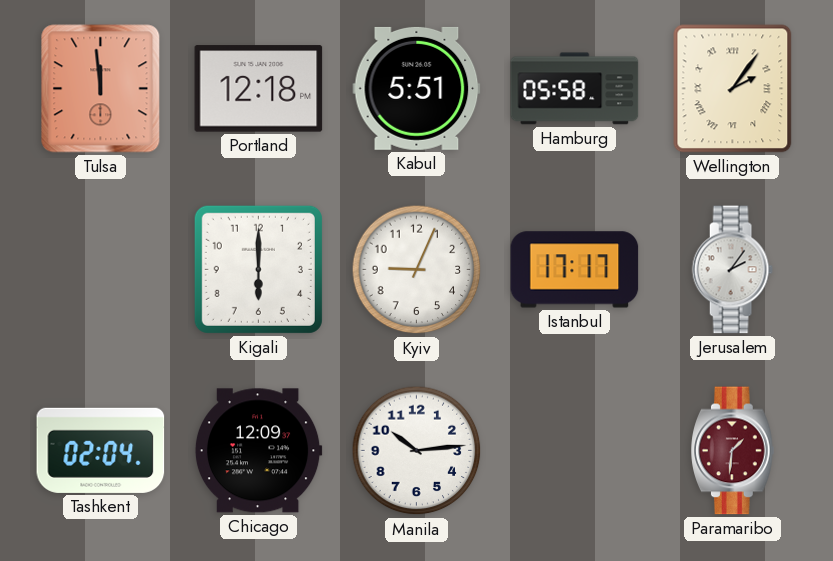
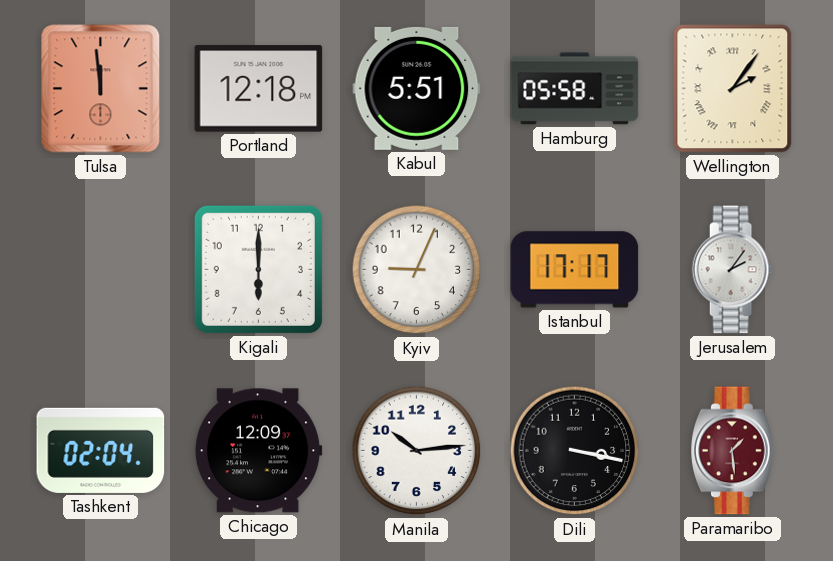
Dili: none -> 3:17
Paramaribo: 1:31 -> 1:29
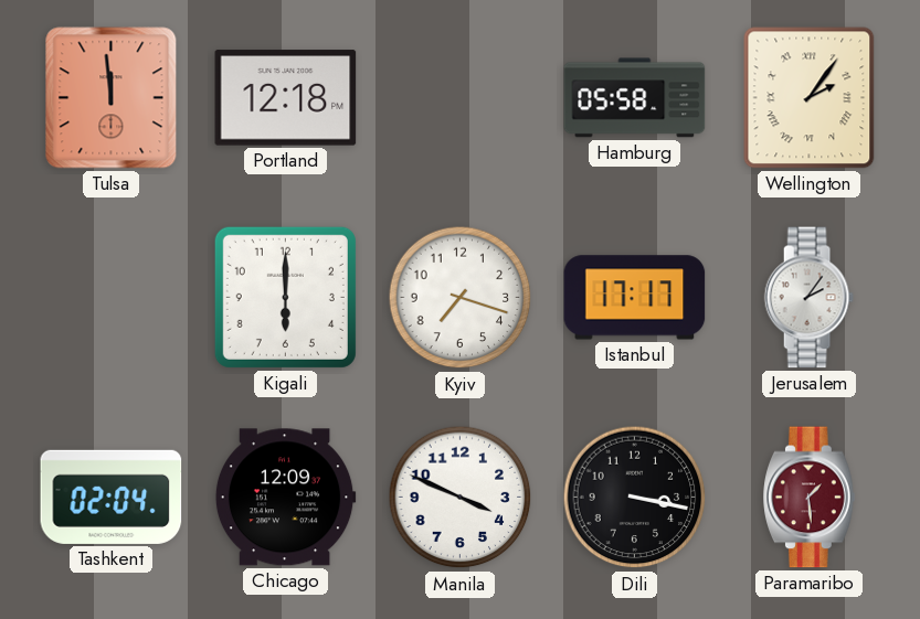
Kabul: 5:51 -> none
Kyiv: 9:04 -> 7:18
Manila: 10:14 -> 3:49
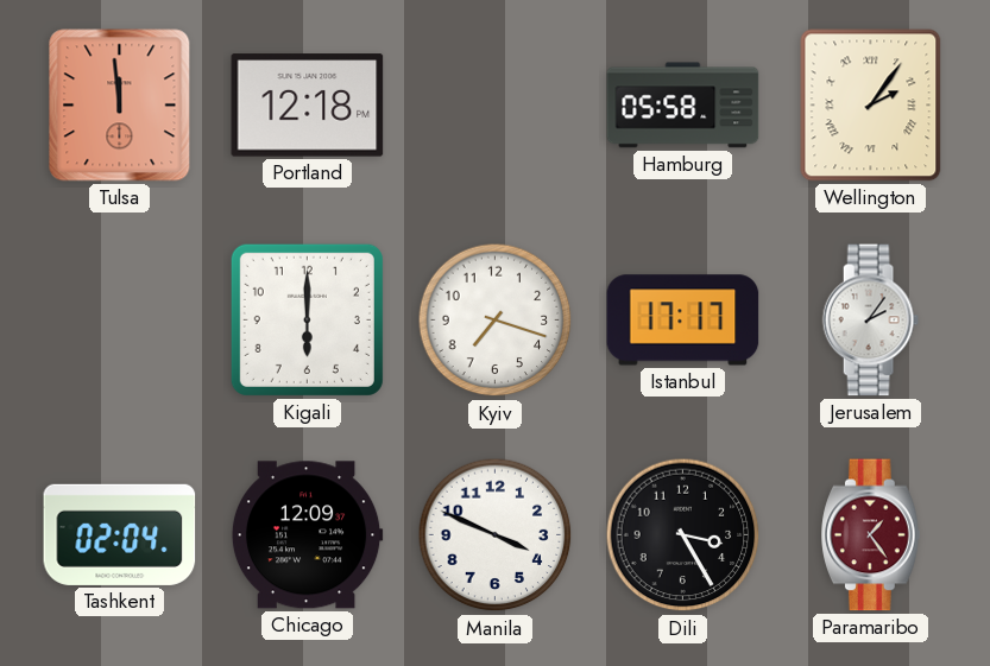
Dili: 3:17 -> 3:25
Paramaribo: 1:29 -> 1:24
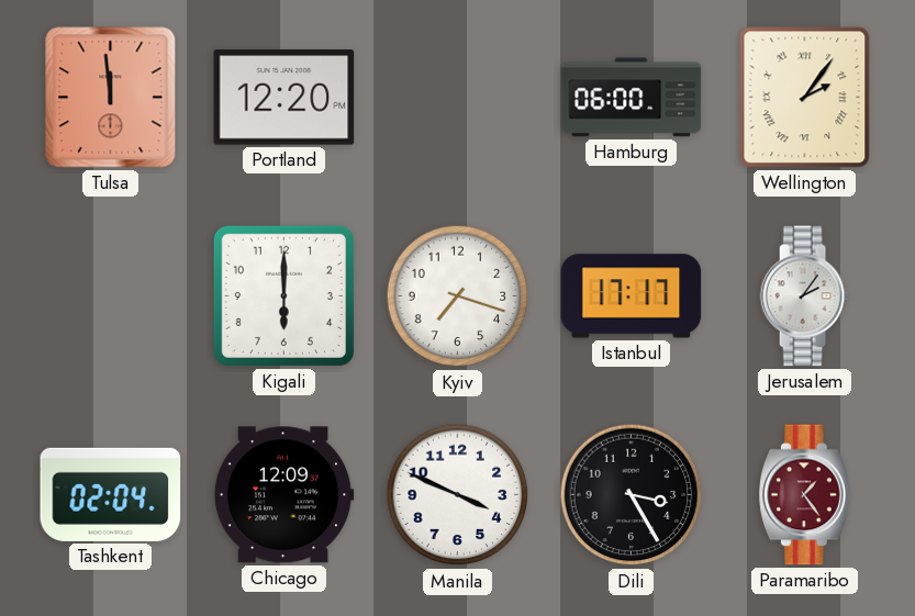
Portland: 12:18 -> 12:20
Hamburg: 05:58 -> 06:00
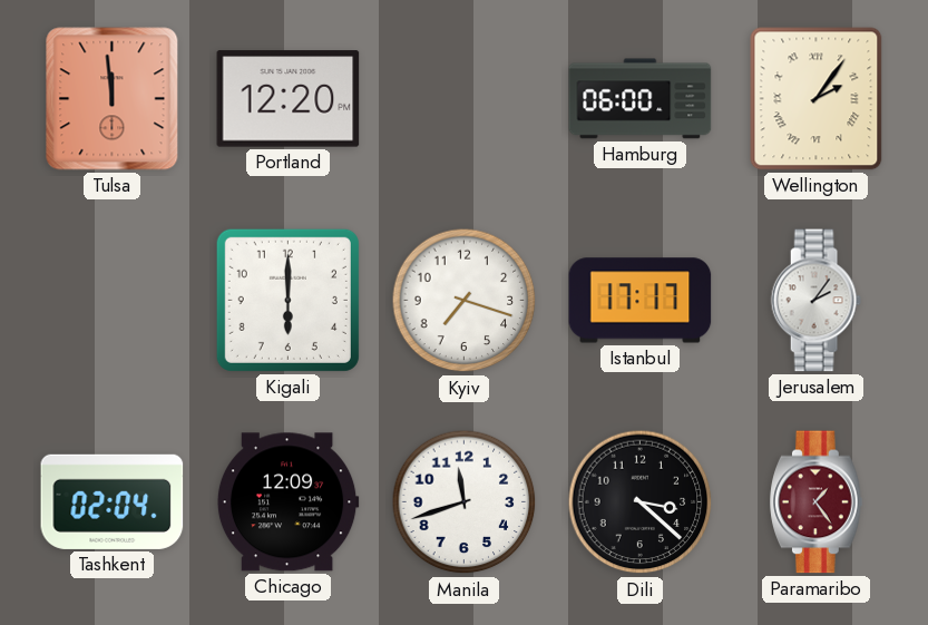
Manila: 3:49 -> 11:42
Dili: 3:25 -> 3:22
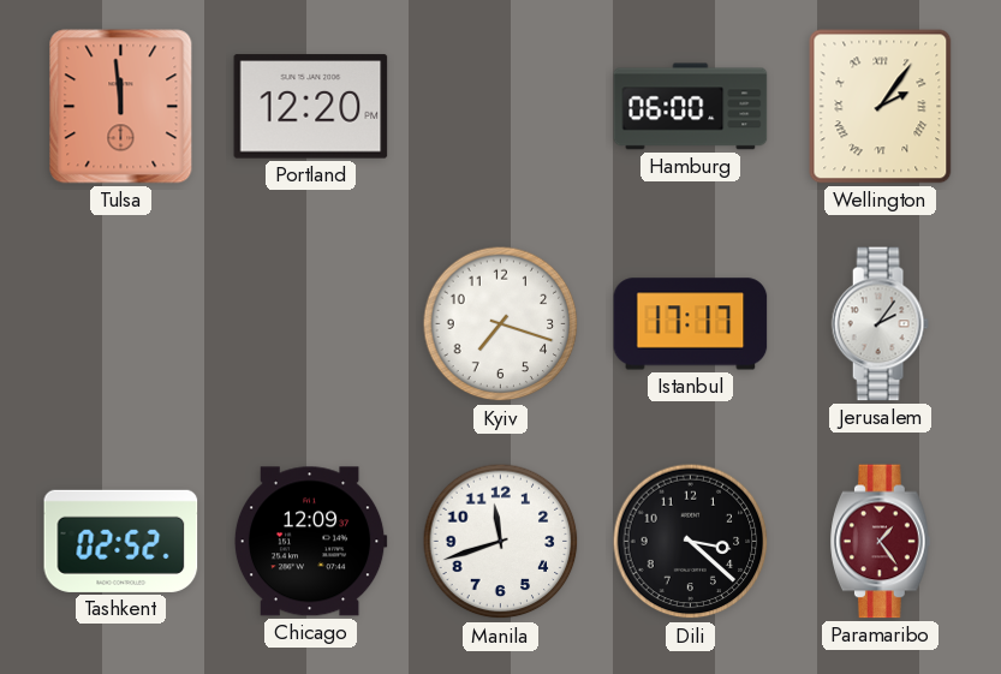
Kigali: 6:00 -> none
Tashkent: 02:04 -> 02:52
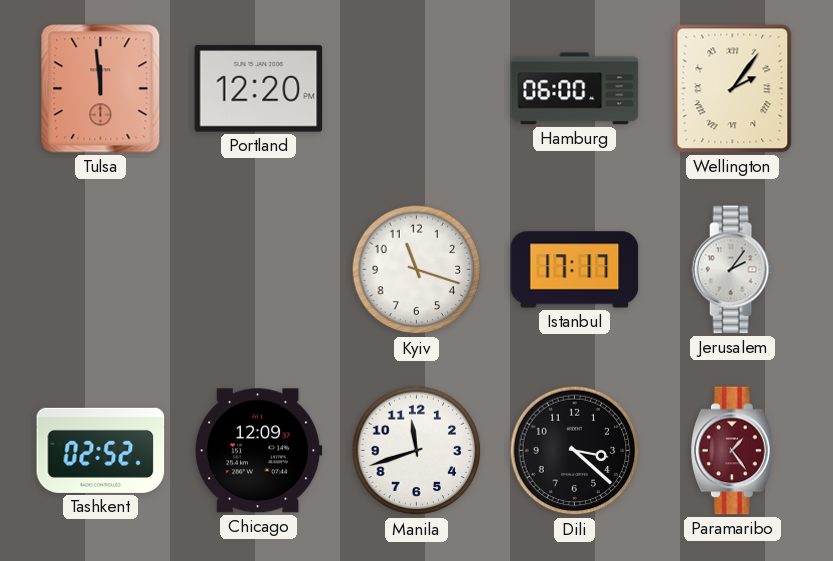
Kyiv: 7:18 -> 11:18
